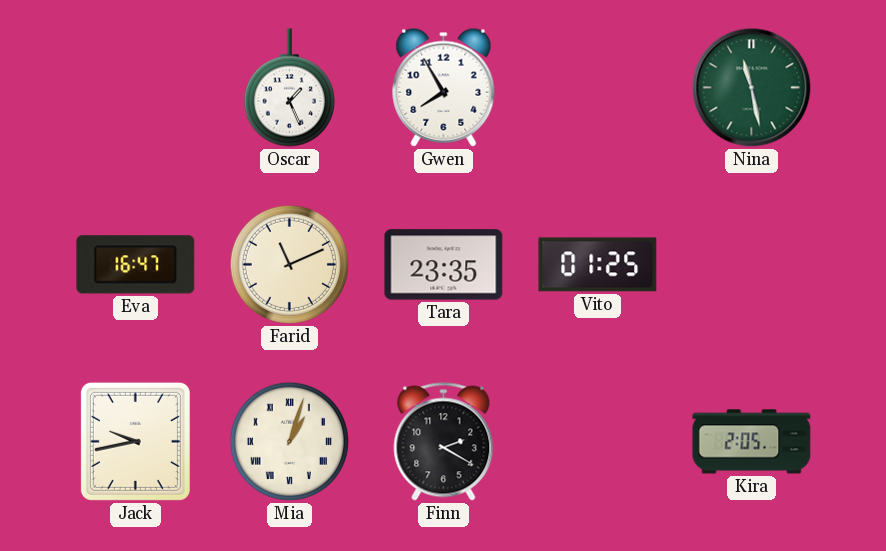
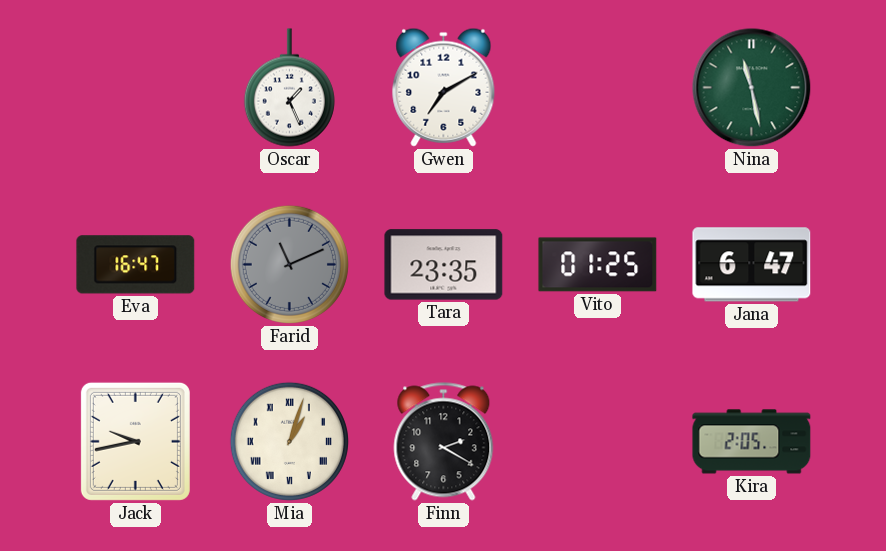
Gwen: 7:55 -> 7:10
Farid dial: cream -> grey
Jana: none -> 6:47
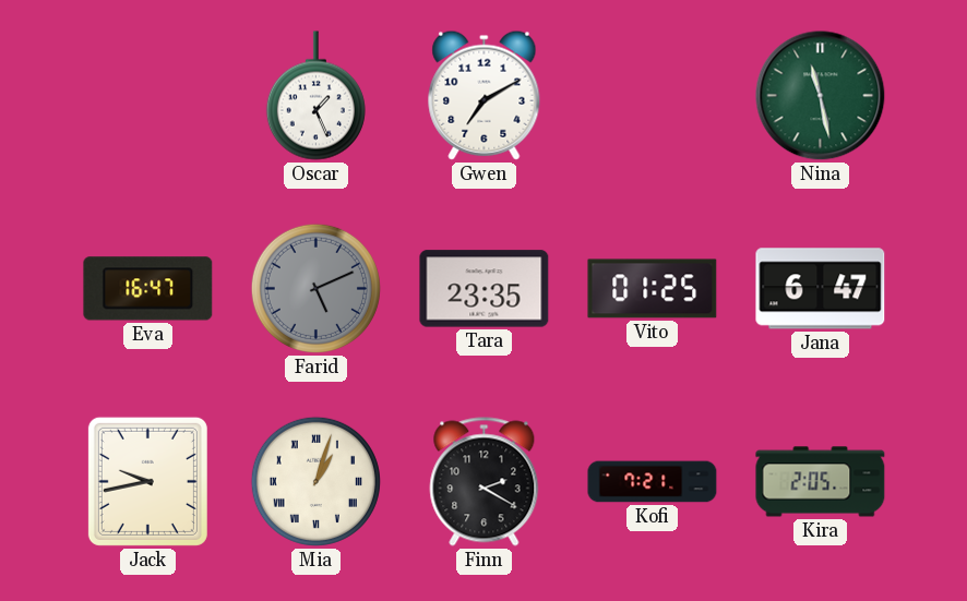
Farid: 11:11 -> 5:11
Kofi: none -> 7:21
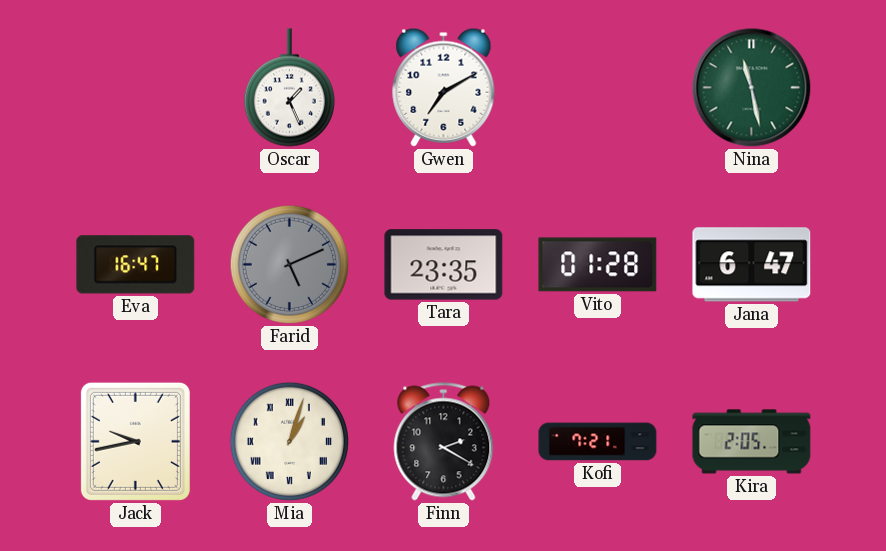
Vito: 01:25 -> 01:28
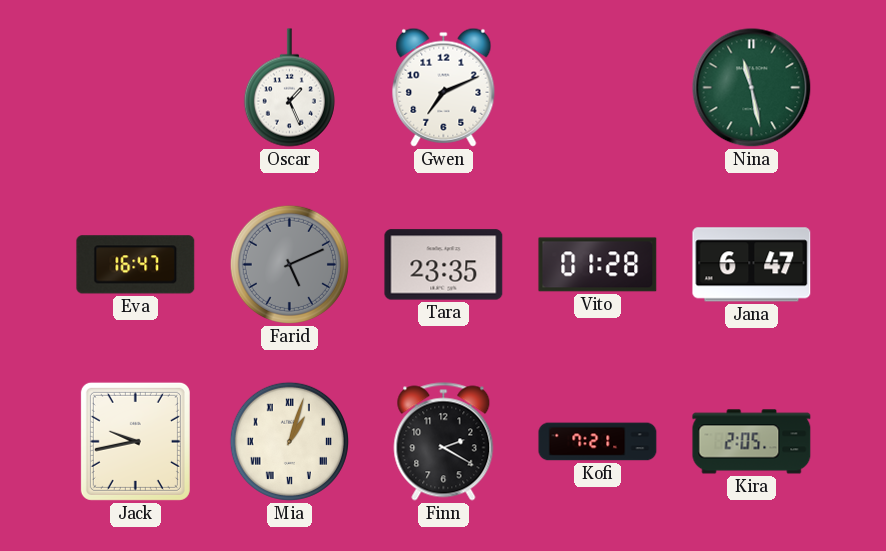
Gwen: 7:10 -> 7:11
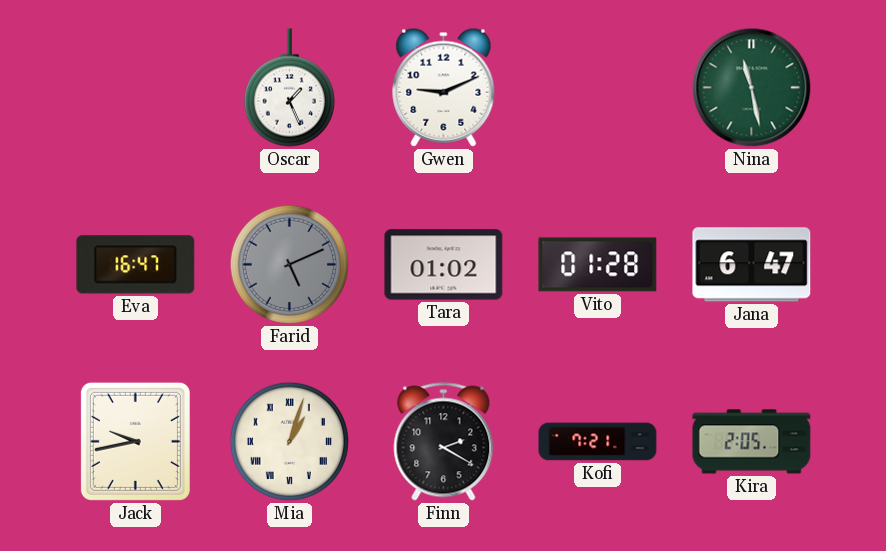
Gwen: 7:11 -> 9:11
Tara: 23:35 -> 01:02
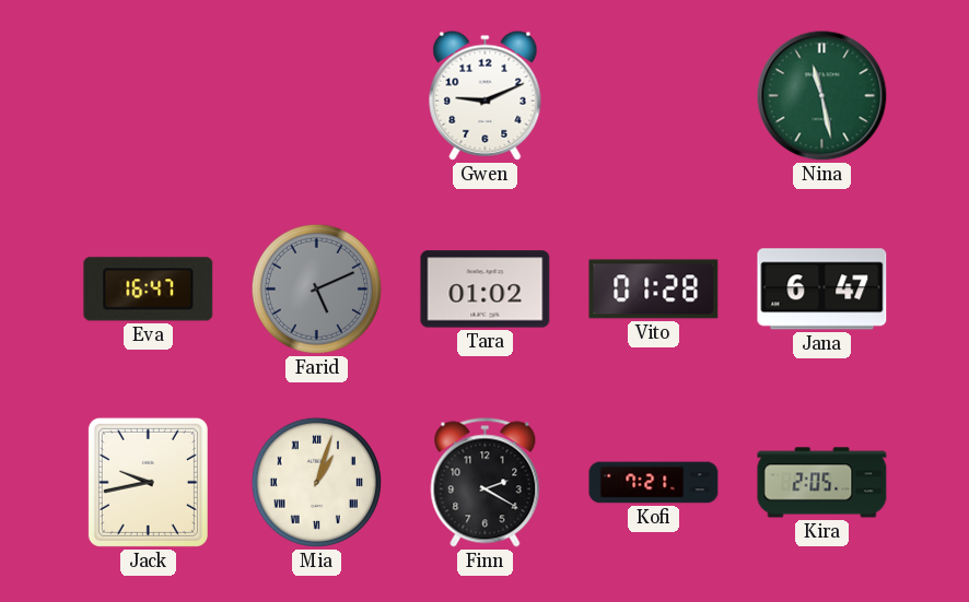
Oscar: 1:26 -> none
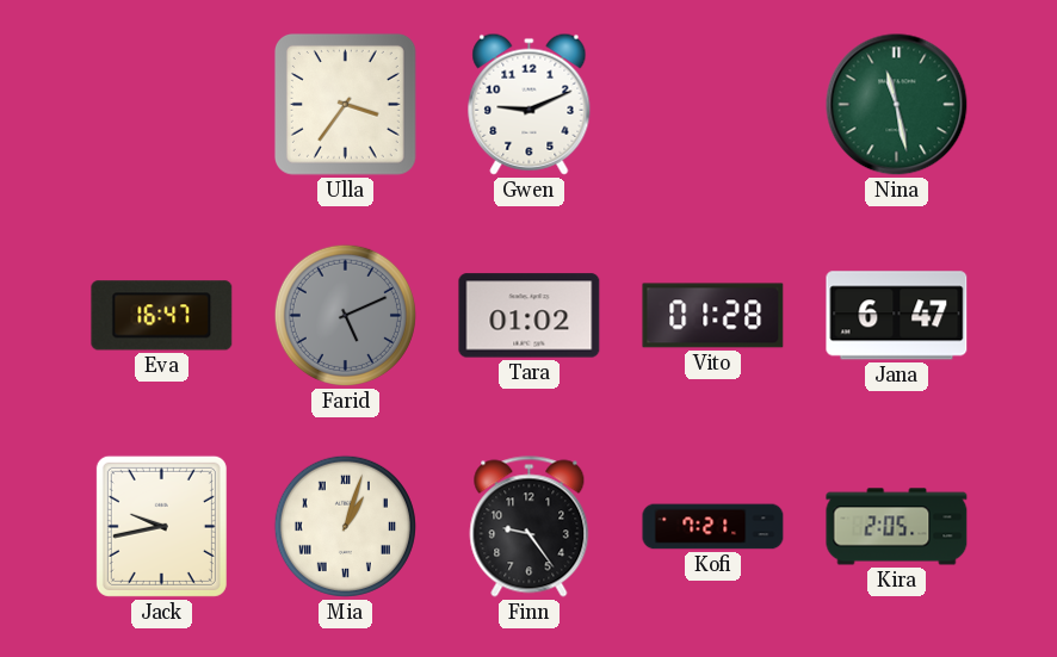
Ulla: none -> 3:36
Finn: 2:20 -> 9:24
